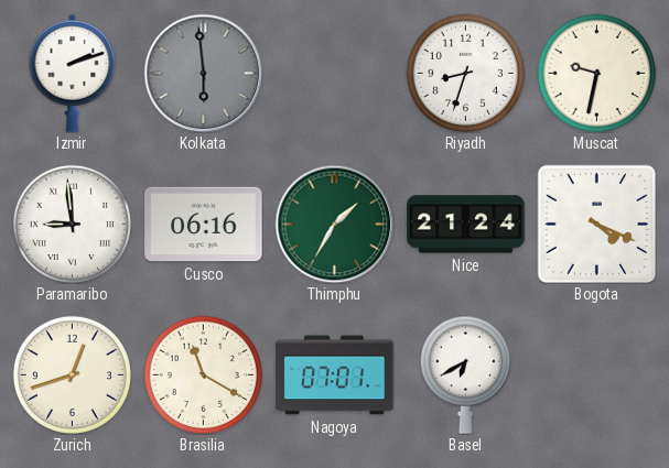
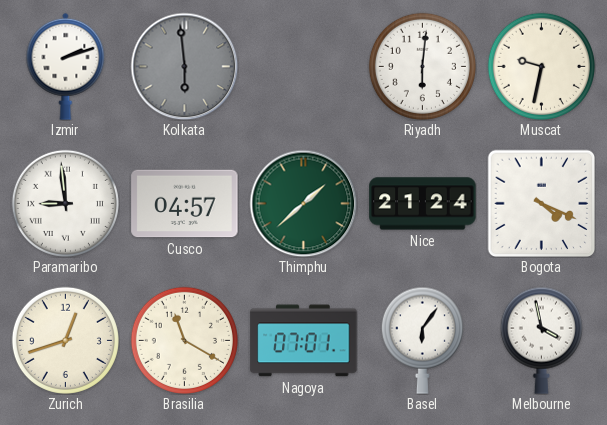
Riyadh: 8:33 -> 6:01
Cusco: 06:16 -> 04:57
Thimphu: 1:35 -> 1:38
Basel: 6:40 -> 6:06
Melbourne: none -> 3:58
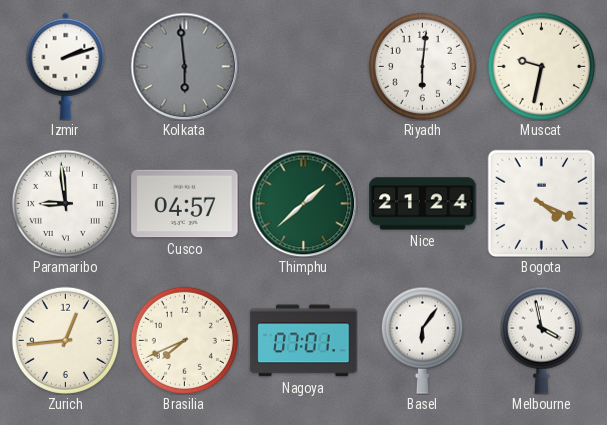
Zurich: 12:42 -> 12:44
Brasilia: 11:20 -> 7:41
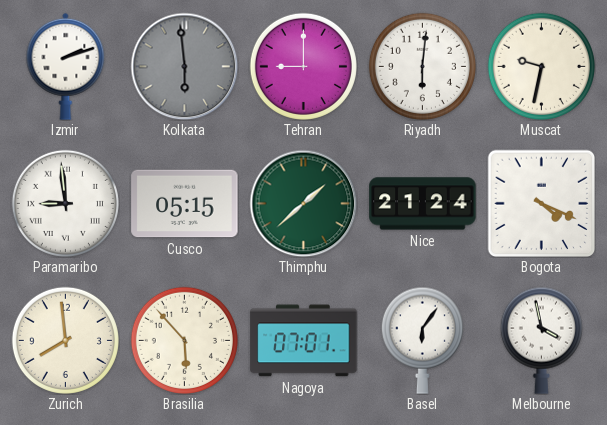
Tehran: none -> 9:00
Cusco: 04:57 -> 05:15
Zurich: 12:44 -> 7:59
Brasilia: 7:41 -> 5:53
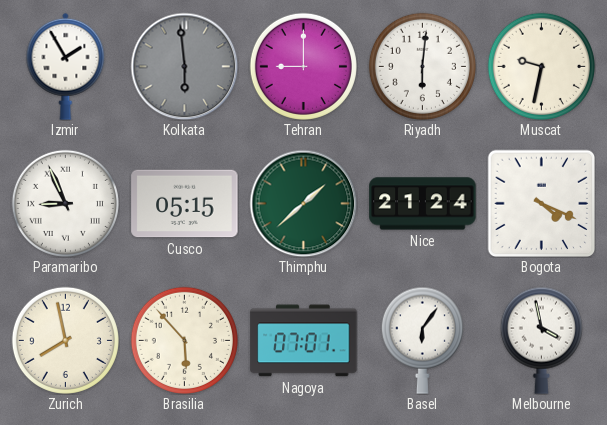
Izmir: 2:12 -> 1:55
Paramaribo: 8:59 -> 8:56
Zurich: 7:59 -> 7:58
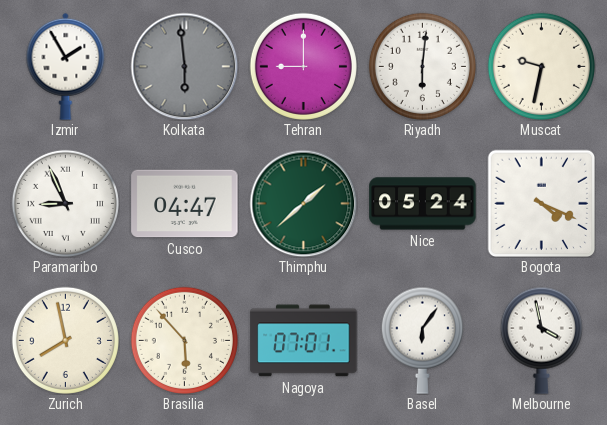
Cusco: 05:15 -> 04:47
Nice: 21:24 -> 05:24
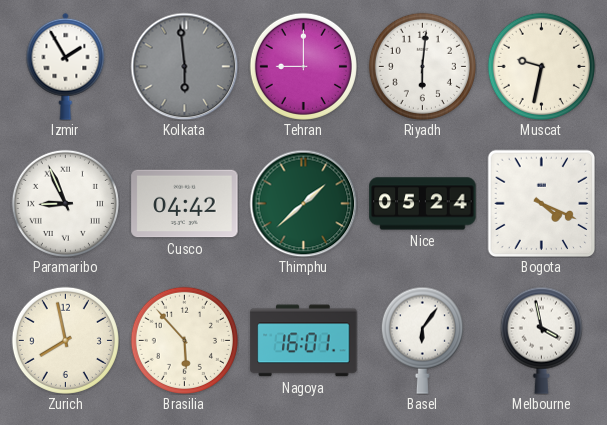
Cusco: 04:47 -> 04:42
Nagoya: 07:01 -> 16:01
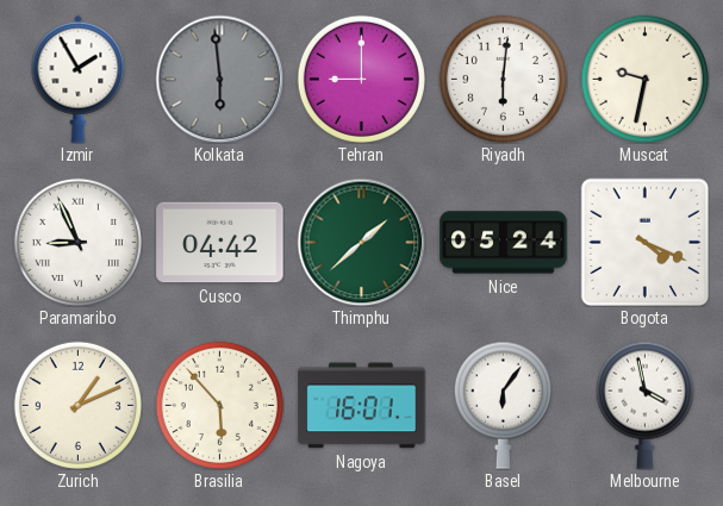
Zurich: 7:58 -> 1:11
